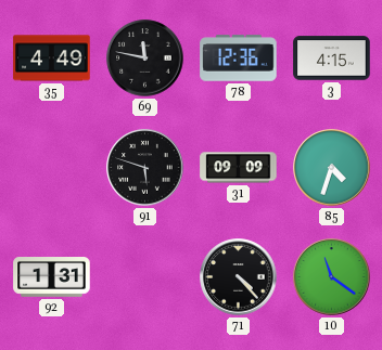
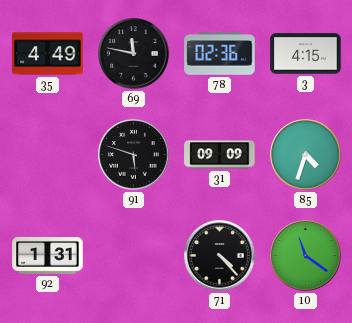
78: 12:36 -> 02:36
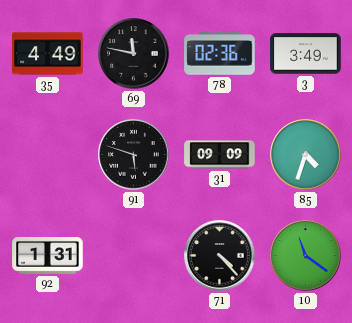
3: 4:15 -> 3:49
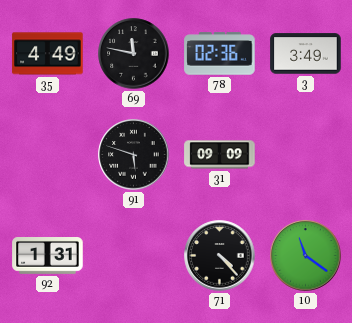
85: 4:33 -> none
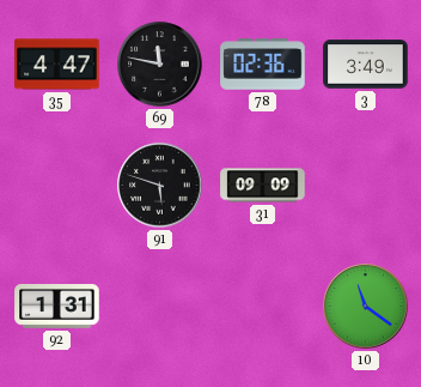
35: 4:49 -> 4:47
71: 4:23 -> none
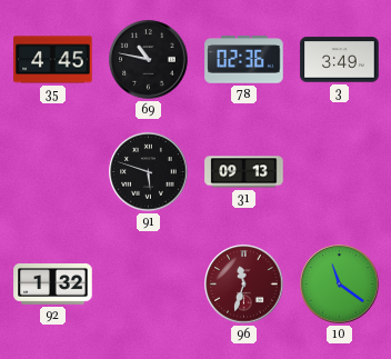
35: 4:47 -> 4:45
69: 11:47 -> 10:47
31: 09:09 -> 09:13
92: 1:31 -> 1:32
96: none -> 11:33
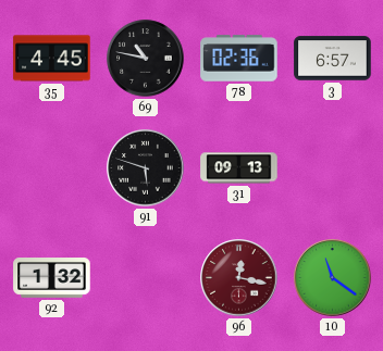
3: 3:49 -> 6:57
96: 11:33 -> 12:17
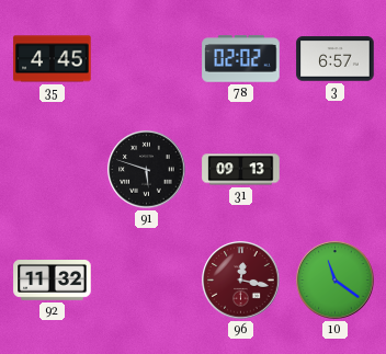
69: 10:47 -> none
78: 02:36 -> 02:02
92: 1:32 -> 11:32
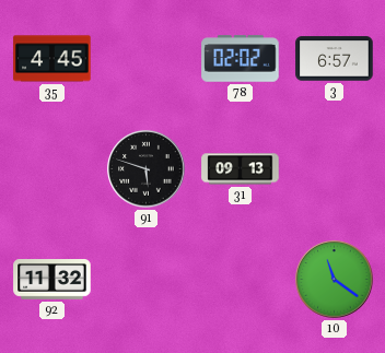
96: 12:17 -> none
